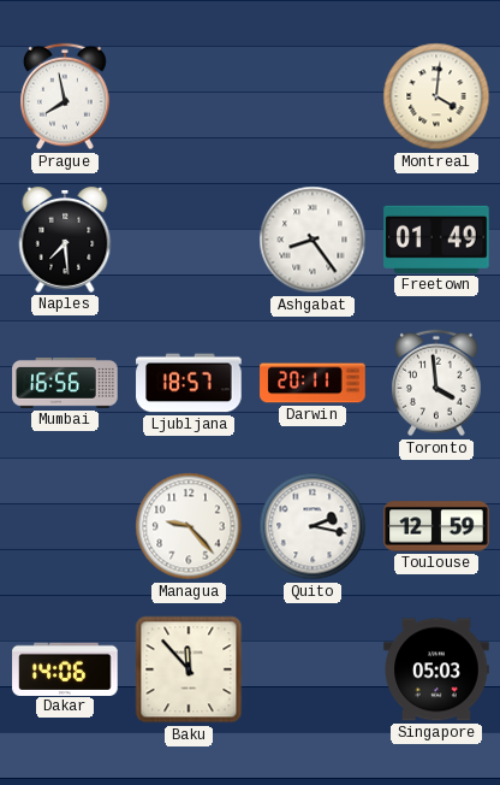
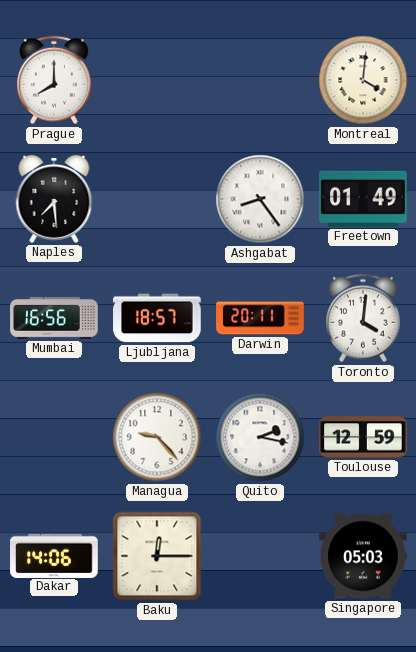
Prague: 7:58 -> 8:00
Toronto: 3:59 -> 4:01
Baku: 11:53 -> 12:15
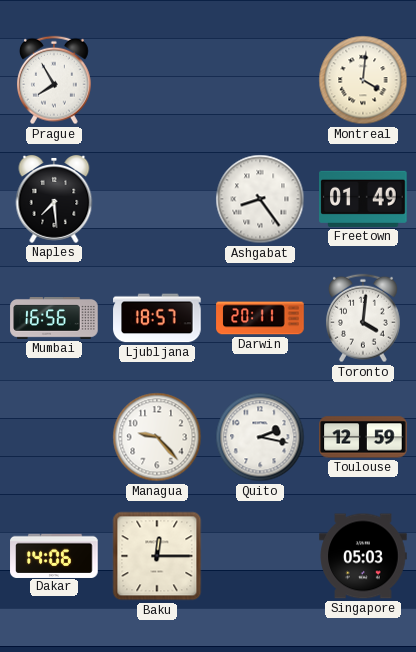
Prague: 8:00 -> 7:55
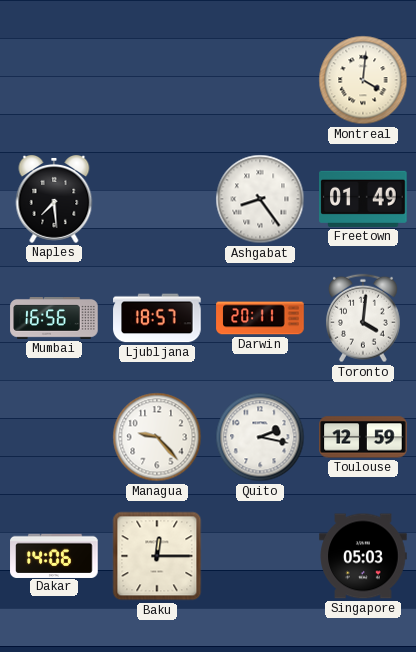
Prague: 7:55 -> none
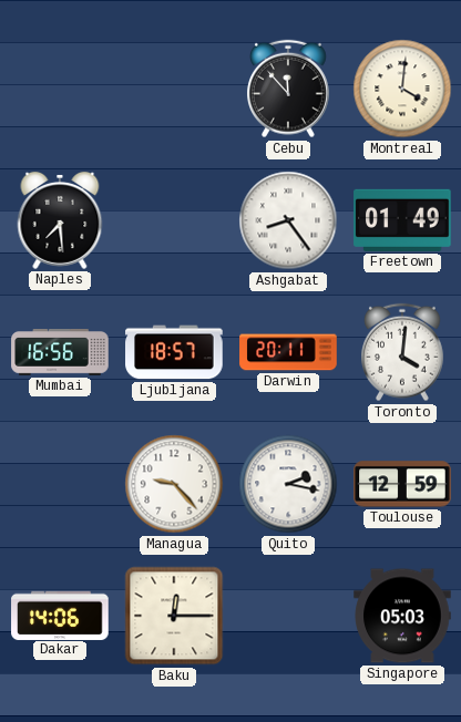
Cebu: none -> 11:53
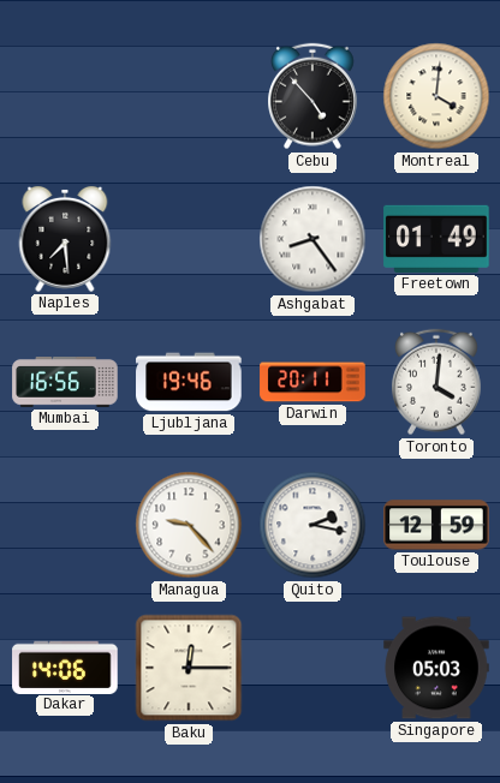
Cebu: 11:53 -> 4:53
Ljubljana: 18:57 -> 19:46
